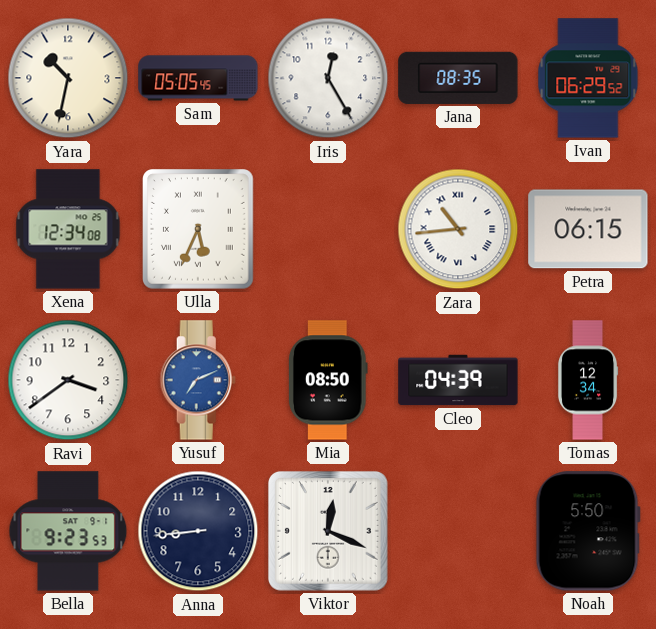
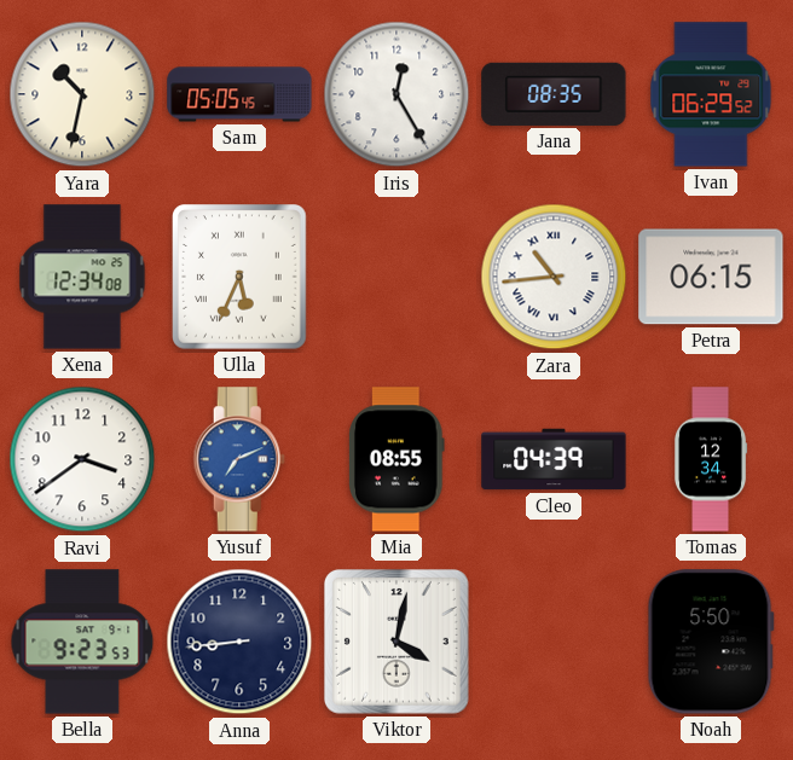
Mia: 08:50 -> 08:55
Viktor: 12:19 -> 4:02
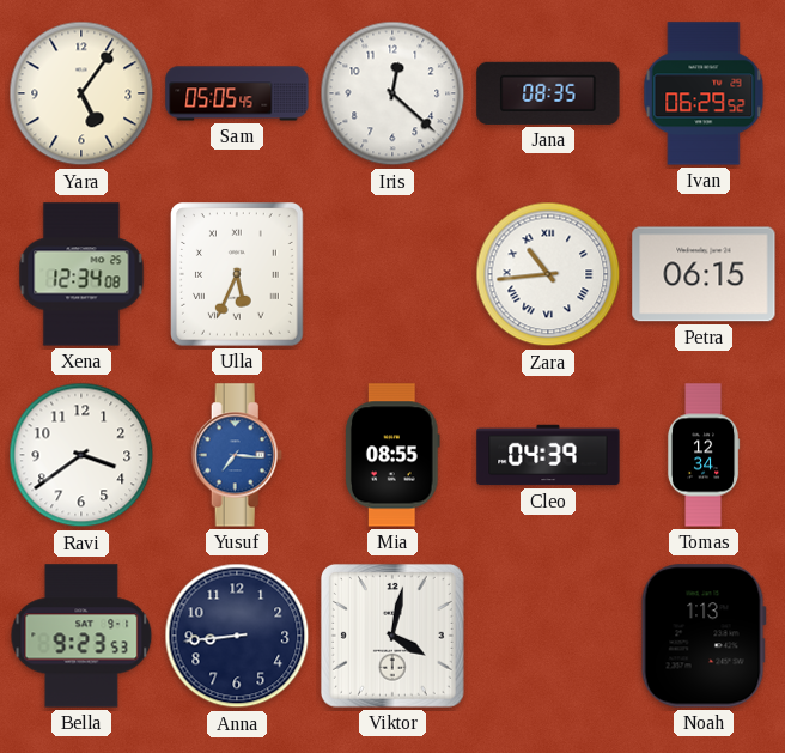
Yara: 10:32 -> 5:06
Iris: 12:25 -> 12:22
Yusuf: 7:11 -> 7:16
Noah: 5:50 -> 1:13
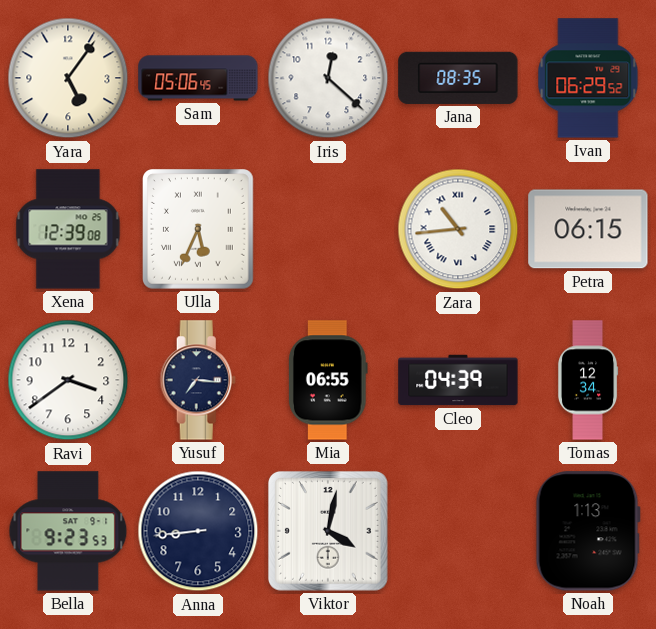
Sam: 05:05 -> 05:06
Xena: 12:34 -> 12:39
Yusuf dial: blue -> navy
Mia: 08:55 -> 06:55
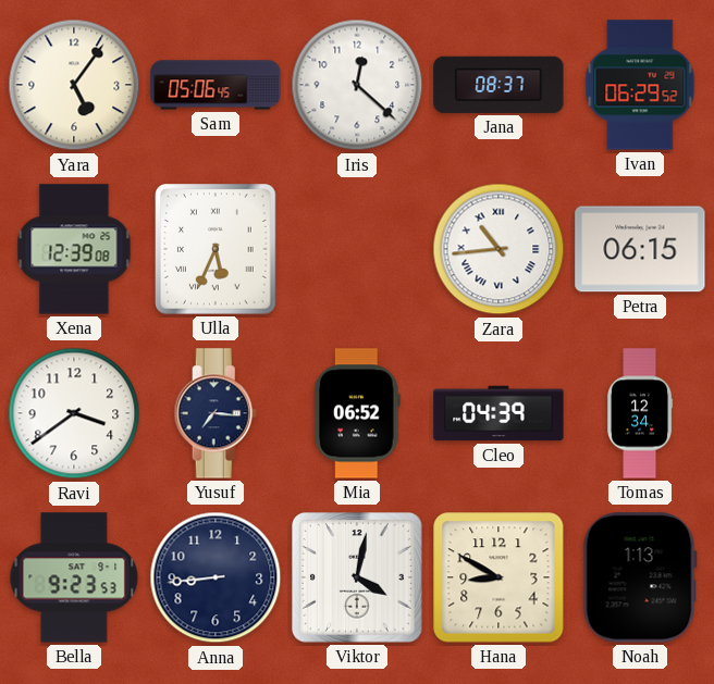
Jana: 08:35 -> 08:37
Mia: 06:55 -> 06:52
Hana: none -> 8:50
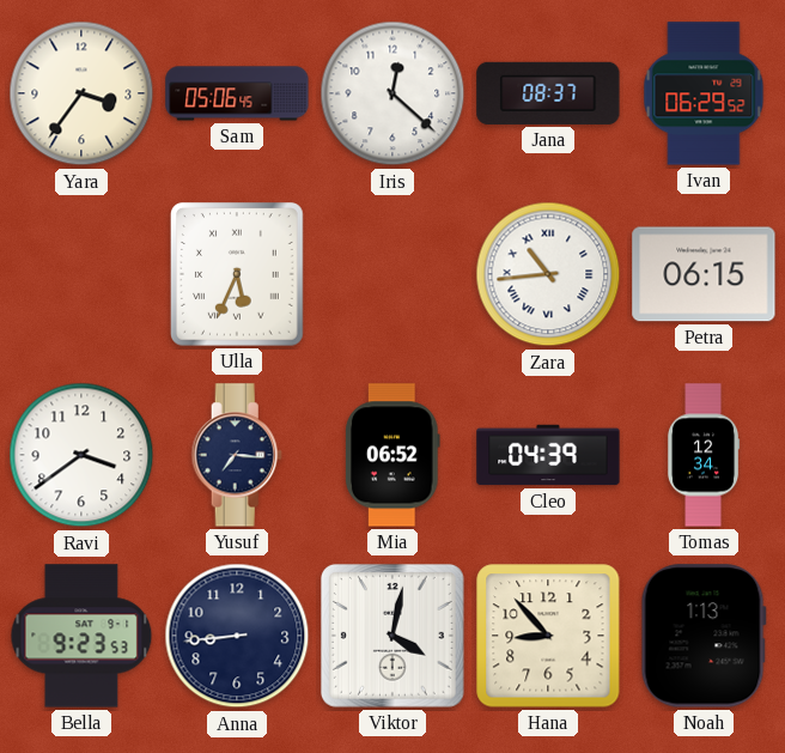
Yara: 5:06 -> 3:36
Xena: 12:39 -> none
Hana: 8:50 -> 8:53
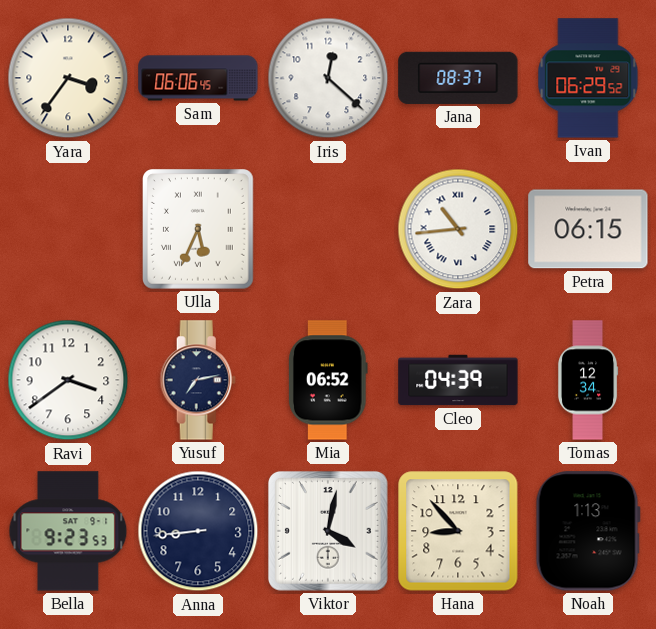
Sam: 05:06 -> 06:06
Yusuf: 7:16 -> 7:13
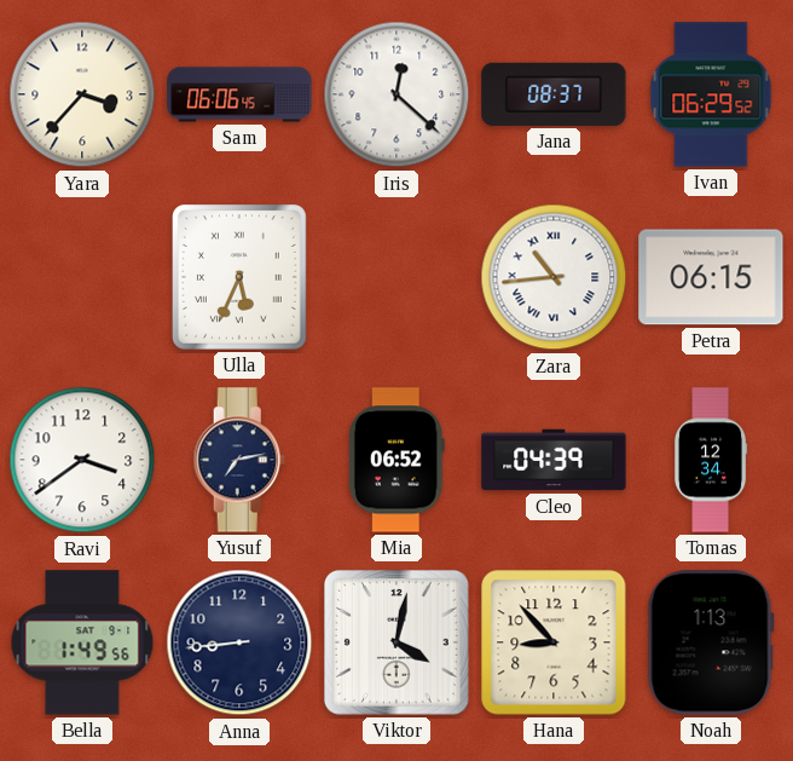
Yara: 3:36 -> 3:37
Bella: 9:23 -> 1:49
